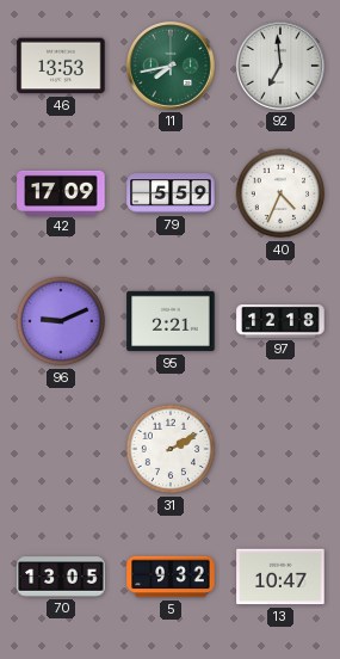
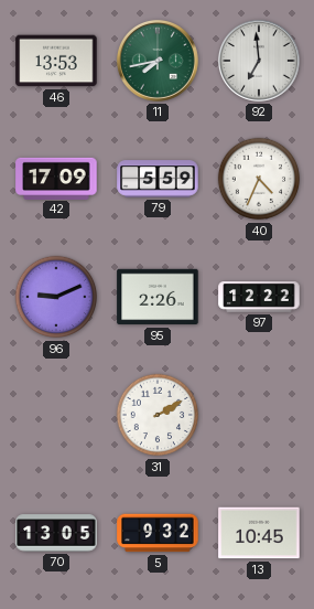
95: 2:21 -> 2:26
97: 12:18 -> 12:22
13: 10:47 -> 10:45
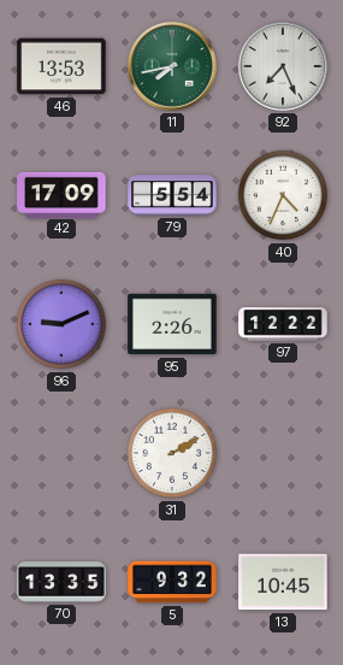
92: 6:59 -> 7:26
79: 5:59 -> 5:54
70: 13:05 -> 13:35
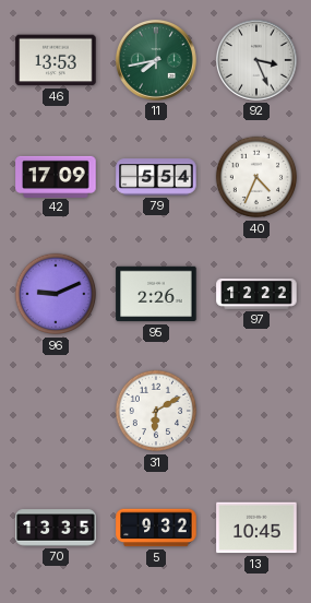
92: 7:26 -> 3:26
31: 2:10 -> 6:10
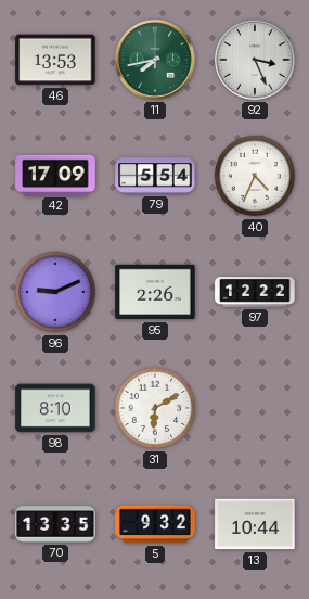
98: none -> 8:10
13: 10:45 -> 10:44
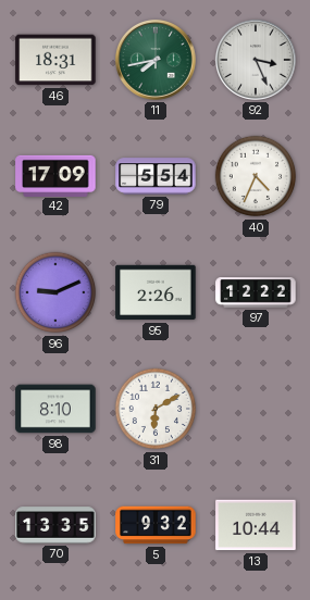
46: 13:53 -> 18:31
